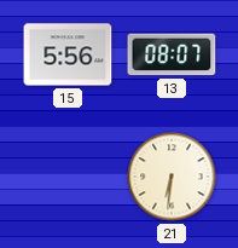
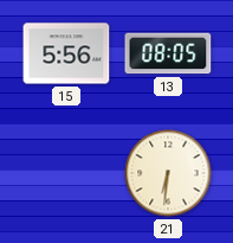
13: 08:07 -> 08:05
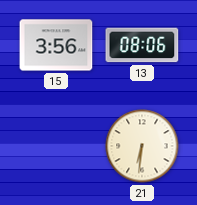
15: 5:56 -> 3:56
13: 08:05 -> 08:06
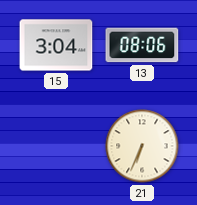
15: 3:56 -> 3:04
21: 6:31 -> 6:34
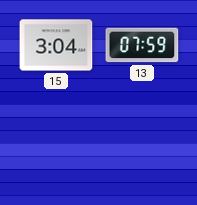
13: 08:06 -> 07:59
21: 6:34 -> none
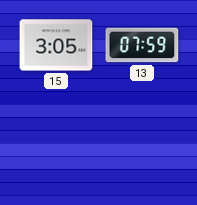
15: 3:04 -> 3:05
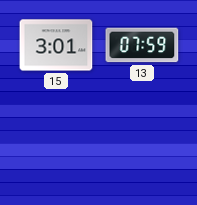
15: 3:05 -> 3:01
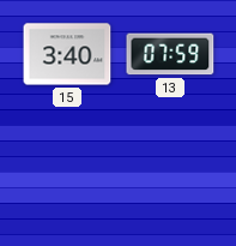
15: 3:01 -> 3:40
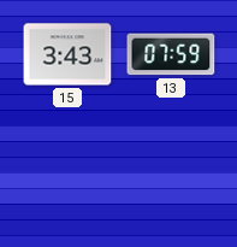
15: 3:40 -> 3:43
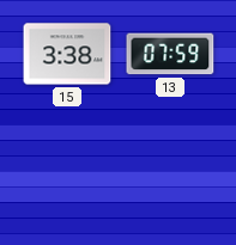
15: 3:43 -> 3:38
